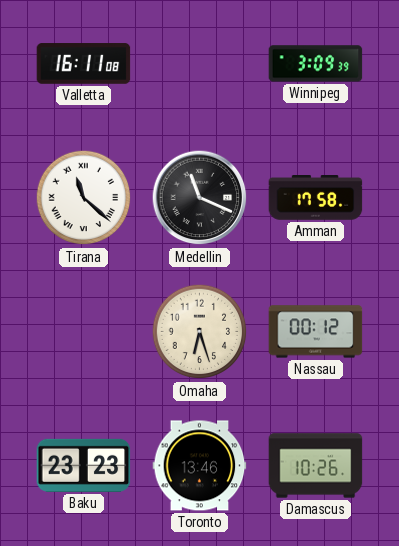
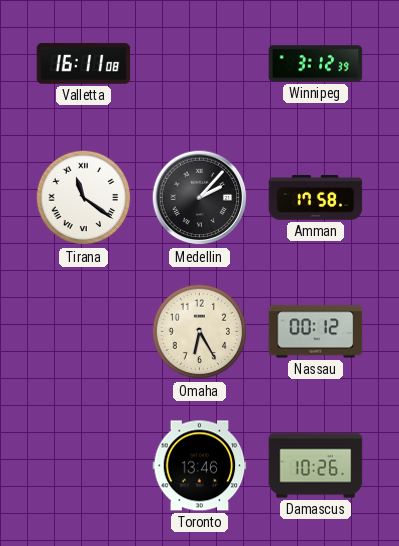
Winnipeg: 3:09 -> 3:12
Tirana: 11:22 -> 11:21
Medellin: 11:19 -> 2:07
Omaha: 6:27 -> 6:25
Baku: 23:23 -> none
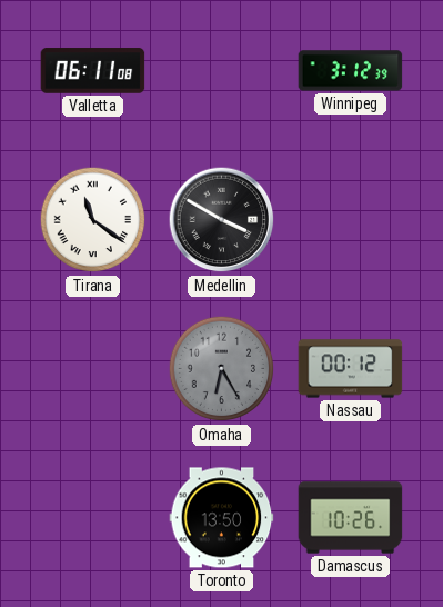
Valletta: 16:11 -> 06:11
Medellin: 2:07 -> 3:50
Amman: 17:58 -> none
Omaha dial: cream -> grey
Toronto: 13:46 -> 13:50
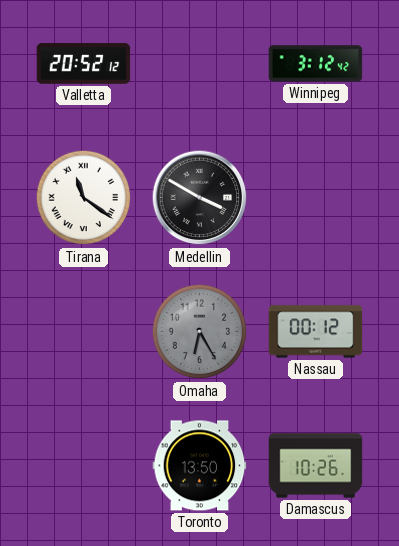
Valletta: 06:11 -> 20:52
Winnipeg: 3:12:39 -> 3:12:42
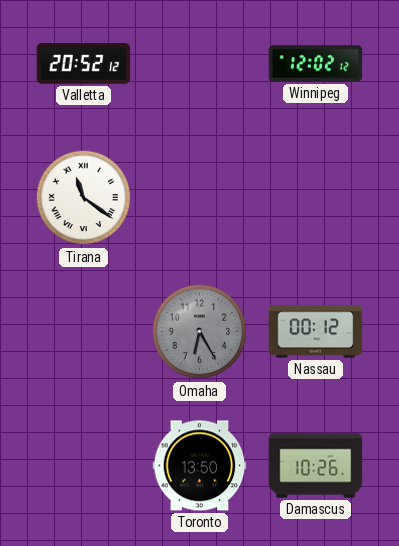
Winnipeg: 3:12 -> 12:02
Medellin: 3:50 -> none
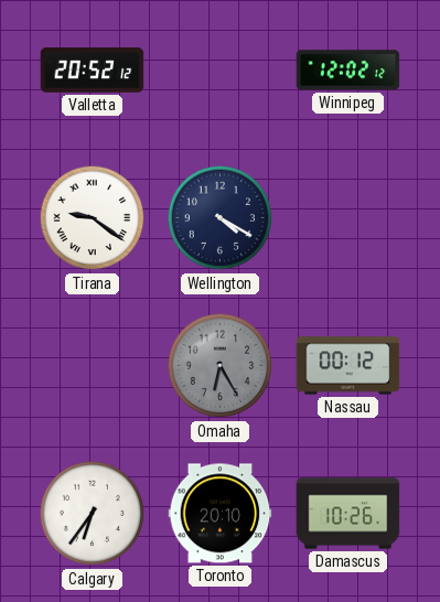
Tirana: 11:21 -> 9:21
Wellington: none -> 4:20
Calgary: none -> 6:36
Toronto: 13:50 -> 20:10
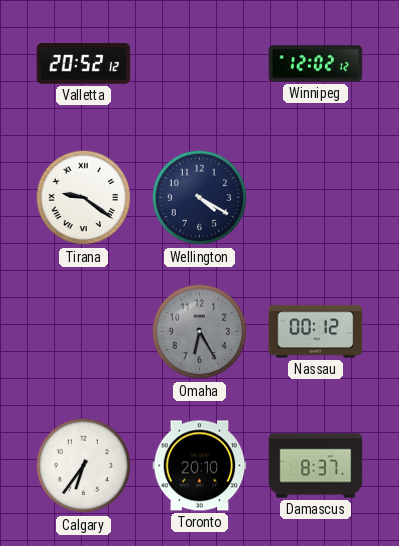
Damascus: 10:26 -> 8:37
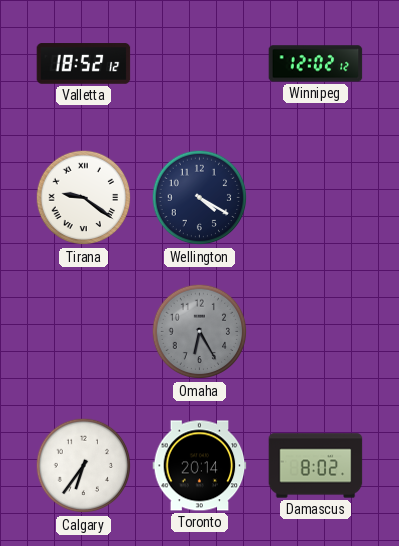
Valletta: 20:52 -> 18:52
Nassau: 00:12 -> none
Toronto: 20:10 -> 20:14
Damascus: 8:37 -> 8:02
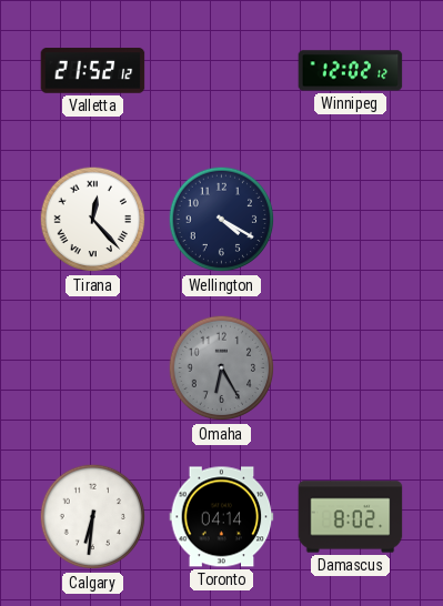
Valletta: 18:52 -> 21:52
Tirana: 9:21 -> 12:23
Calgary: 6:36 -> 6:31
Toronto: 20:14 -> 04:14
